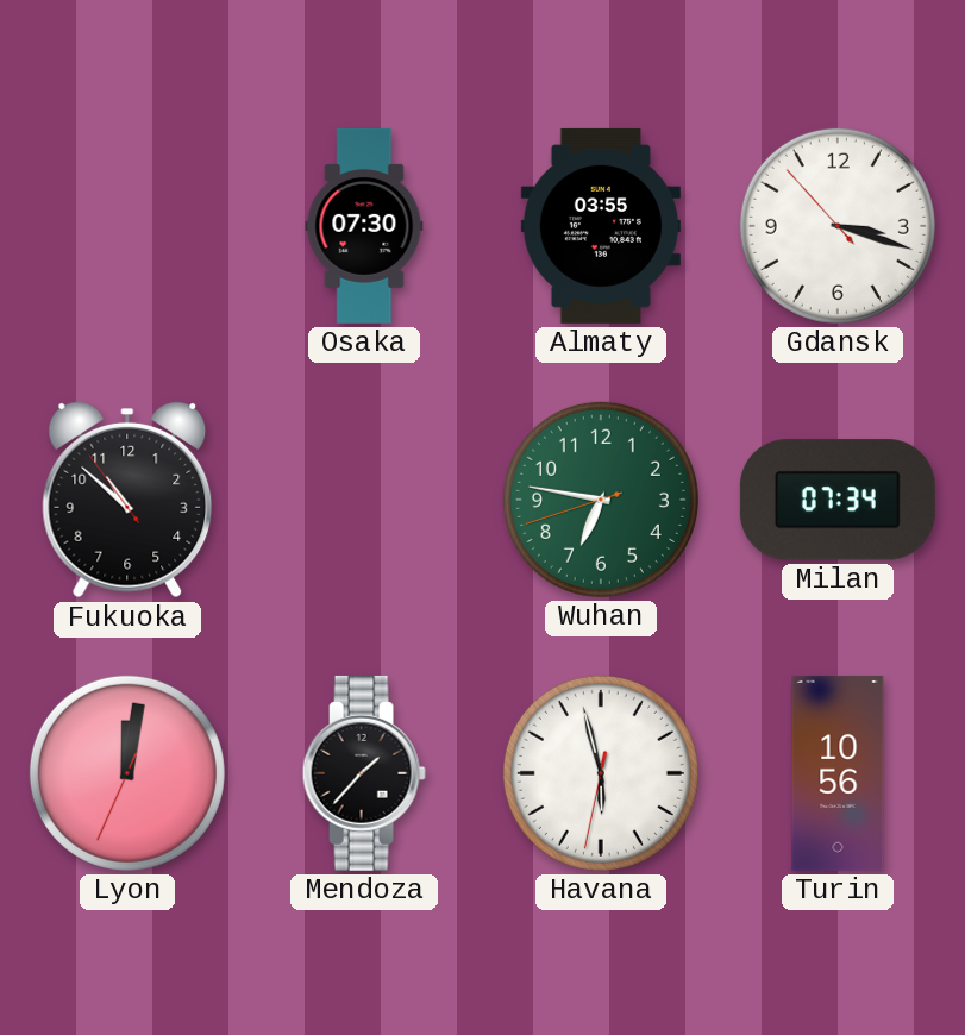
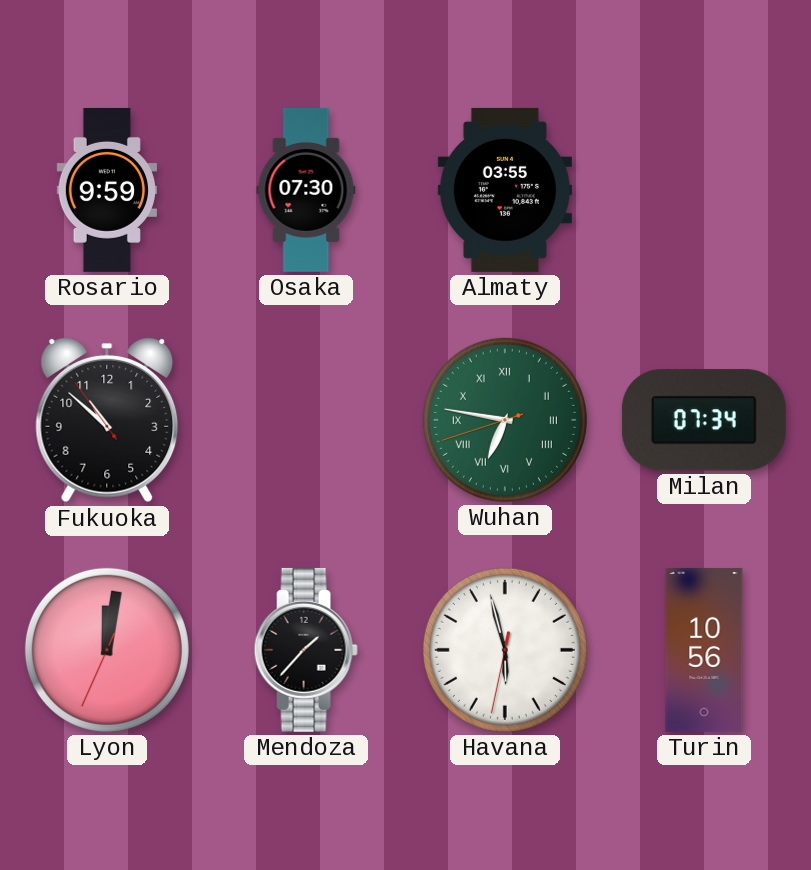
Rosario: none -> 9:59
Gdansk: 3:17 -> none
Wuhan numerals: Arabic -> Roman
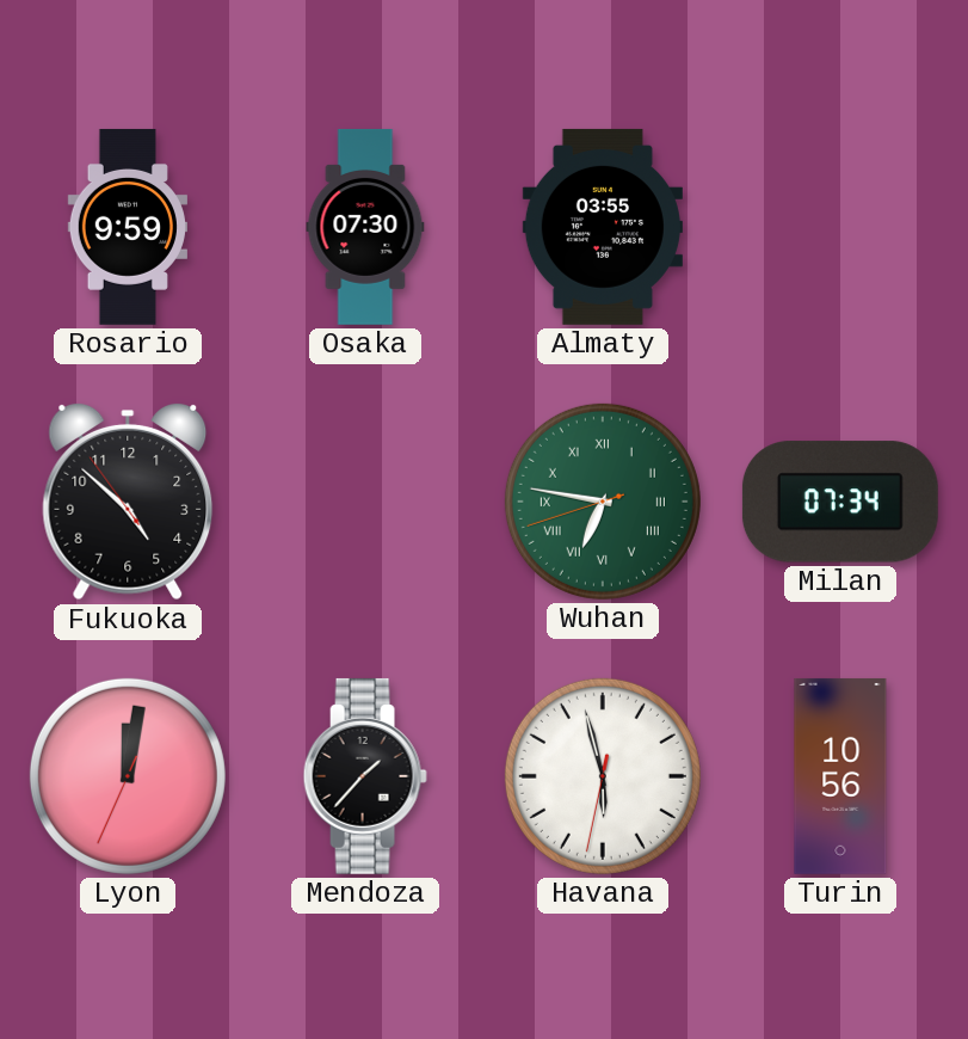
Fukuoka: 10:51 -> 4:51
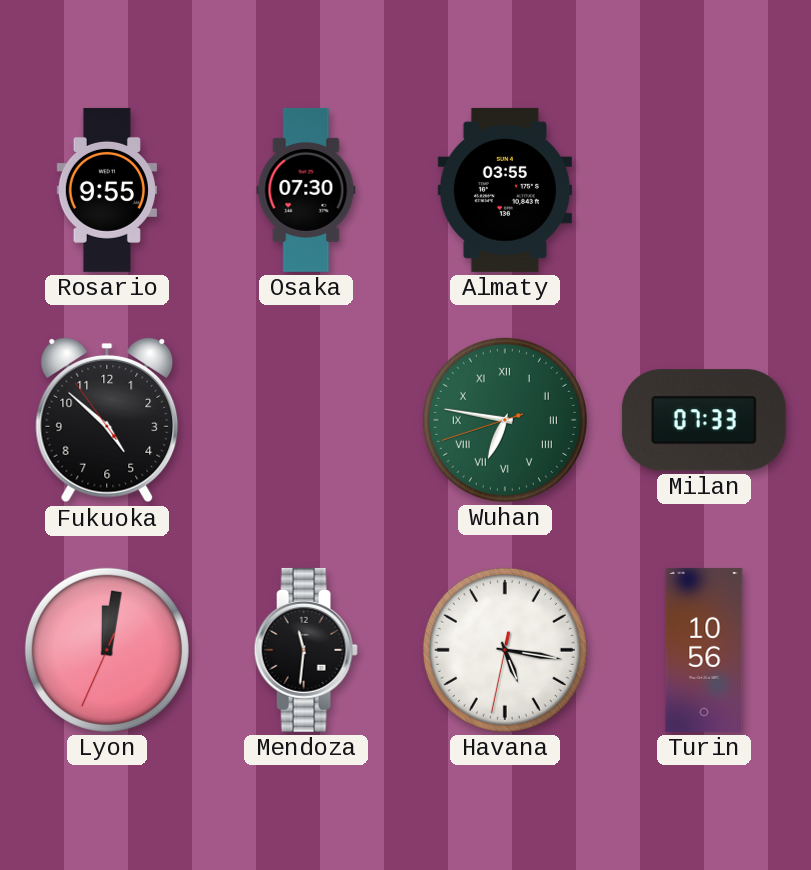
Rosario: 9:59 -> 9:55
Milan: 07:34 -> 07:33
Mendoza: 1:37 -> 11:31
Havana: 5:57 -> 5:16
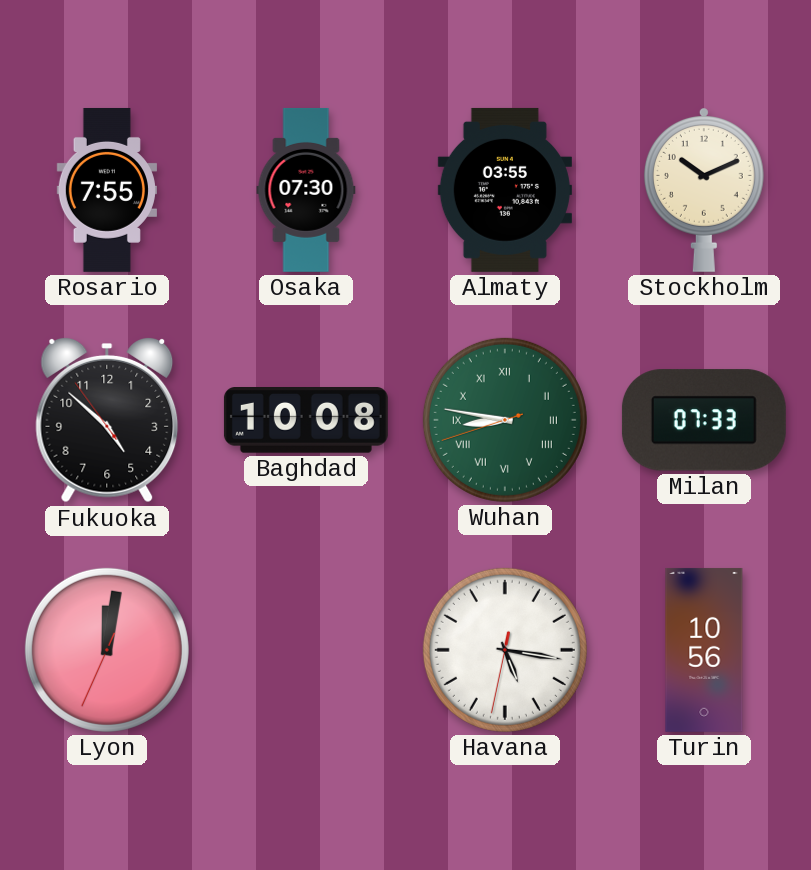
Rosario: 9:55 -> 7:55
Stockholm: none -> 10:11
Baghdad: none -> 10:08
Wuhan: 6:46 -> 8:46
Mendoza: 11:31 -> none
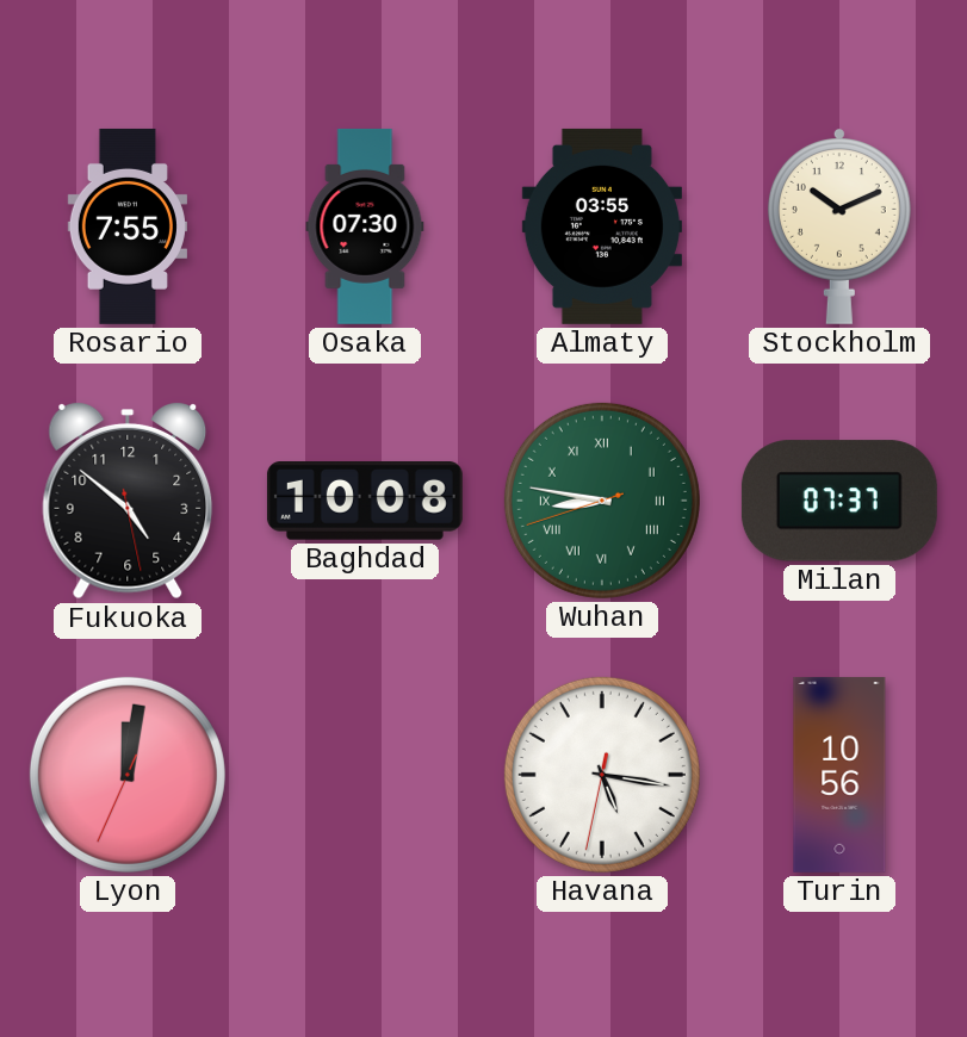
Fukuoka: 4:51:54 -> 4:51:28
Milan: 07:33 -> 07:37
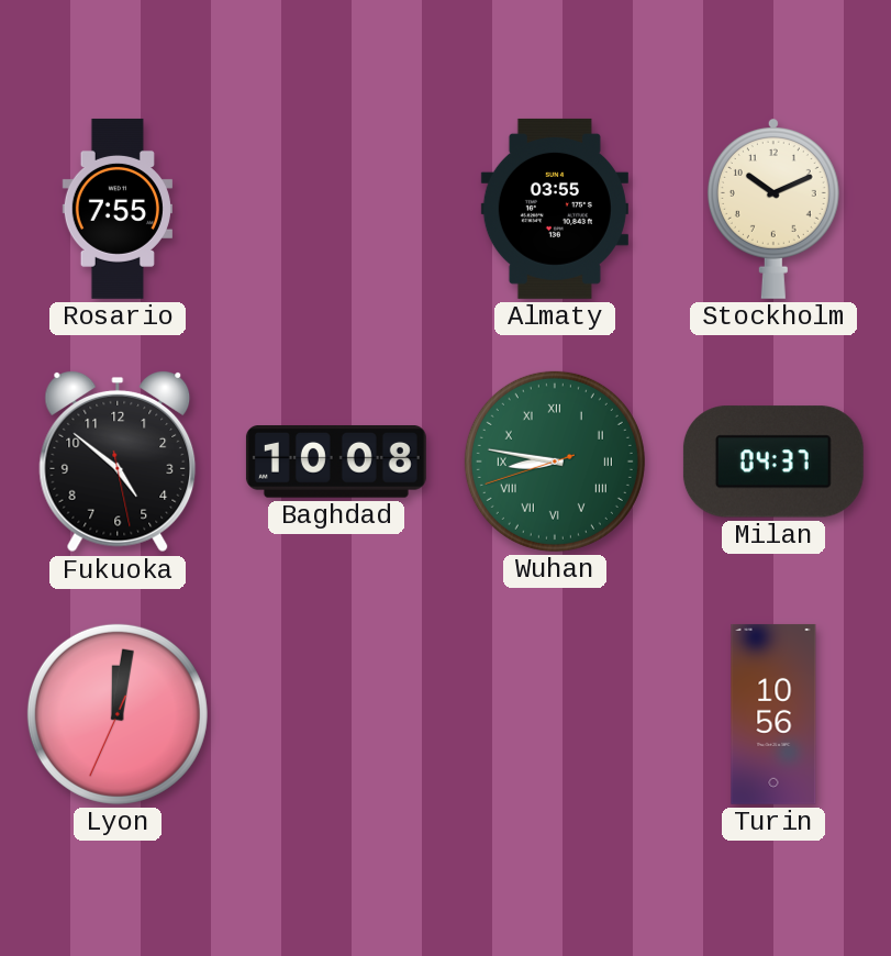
Osaka: 07:30 -> none
Milan: 07:37 -> 04:37
Havana: 5:16 -> none
